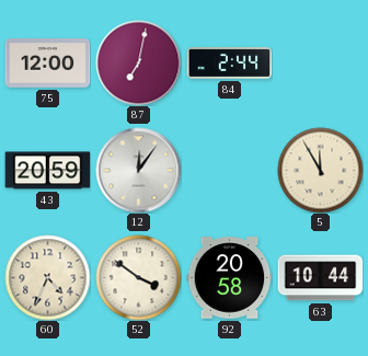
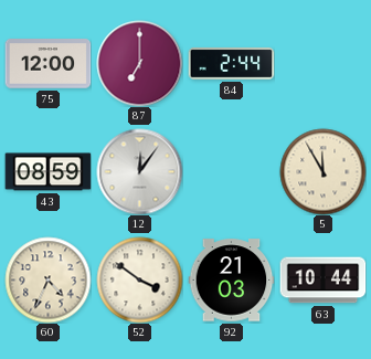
87: 7:02 -> 7:00
43: 20:59 -> 08:59
92: 20:58 -> 21:03
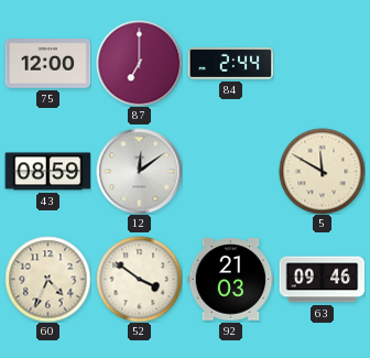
12: 12:06 -> 12:09
5: 11:55 -> 11:50
63: 10:44 -> 09:46
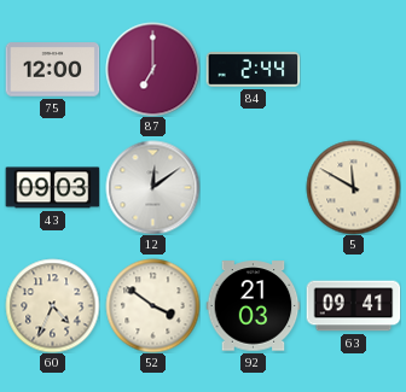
43: 08:59 -> 09:03
63: 09:46 -> 09:41
